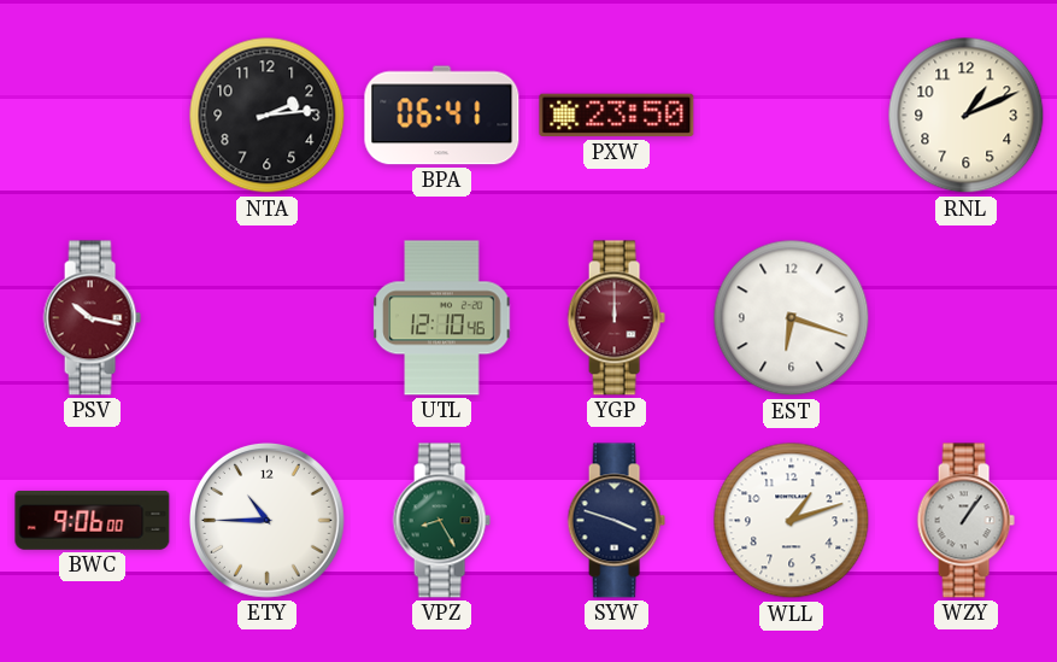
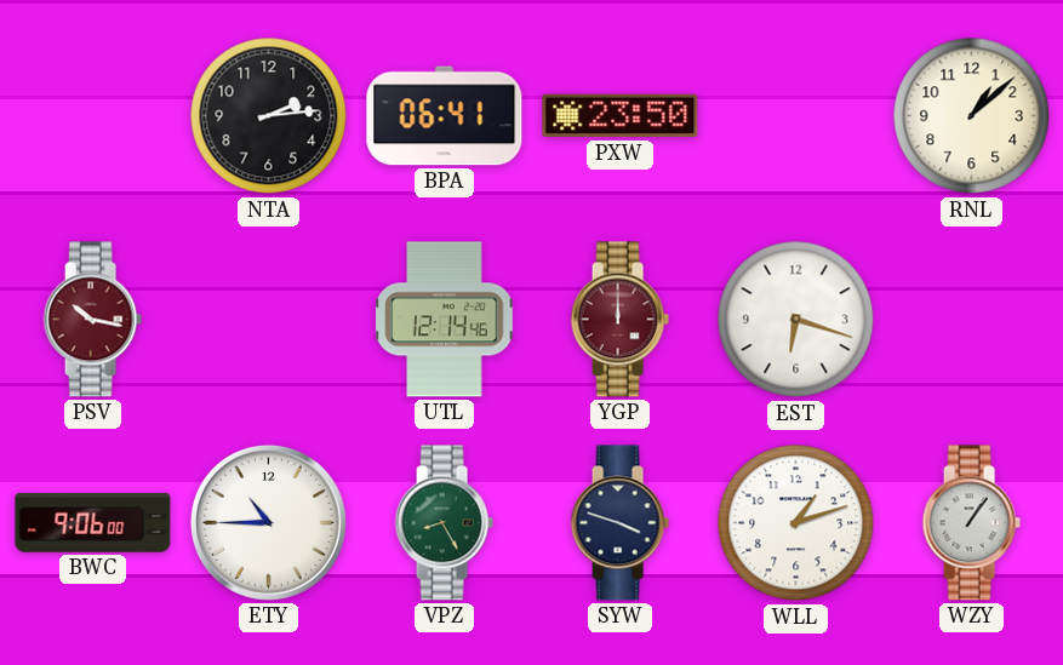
RNL: 1:11 -> 1:08
UTL: 12:10 -> 12:14
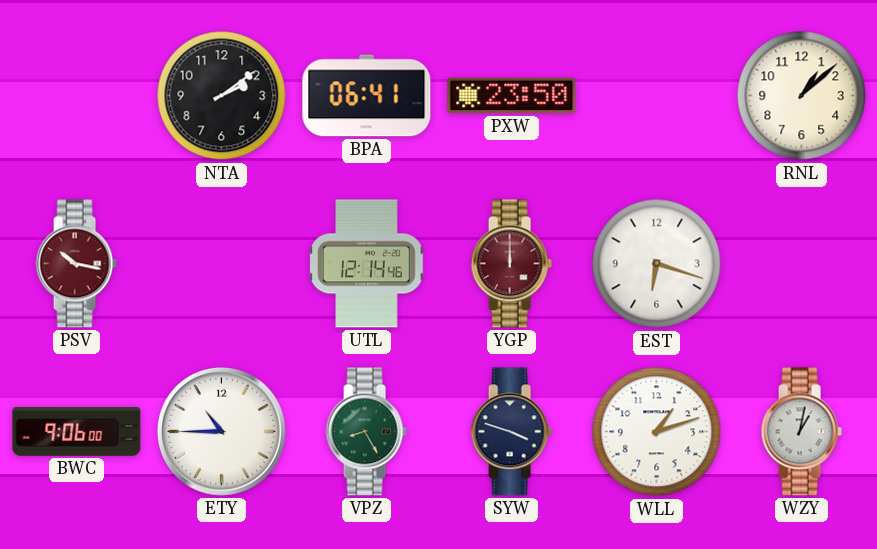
NTA: 2:14 -> 2:09
WZY: 1:06 -> 1:02
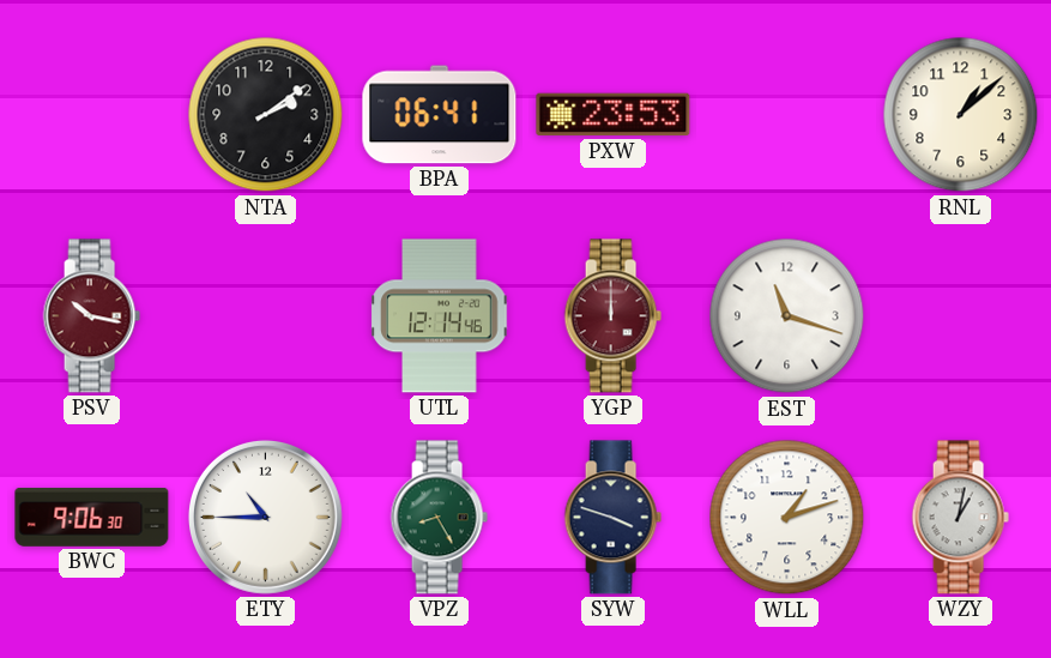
PXW: 23:50 -> 23:53
EST: 6:18 -> 11:18
BWC: 9:06:00 -> 9:06:30
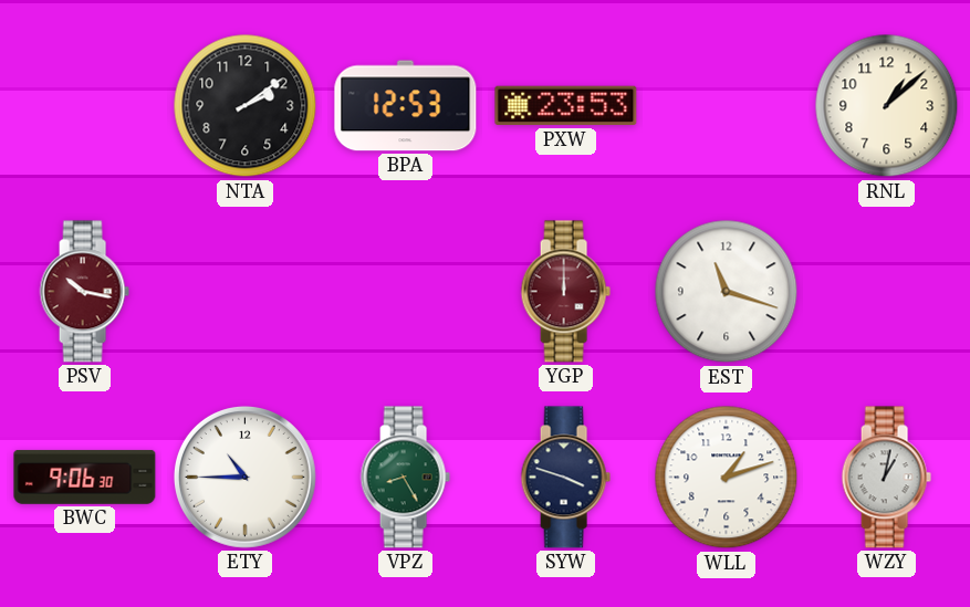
BPA: 06:41 -> 12:53
UTL: 12:14 -> none
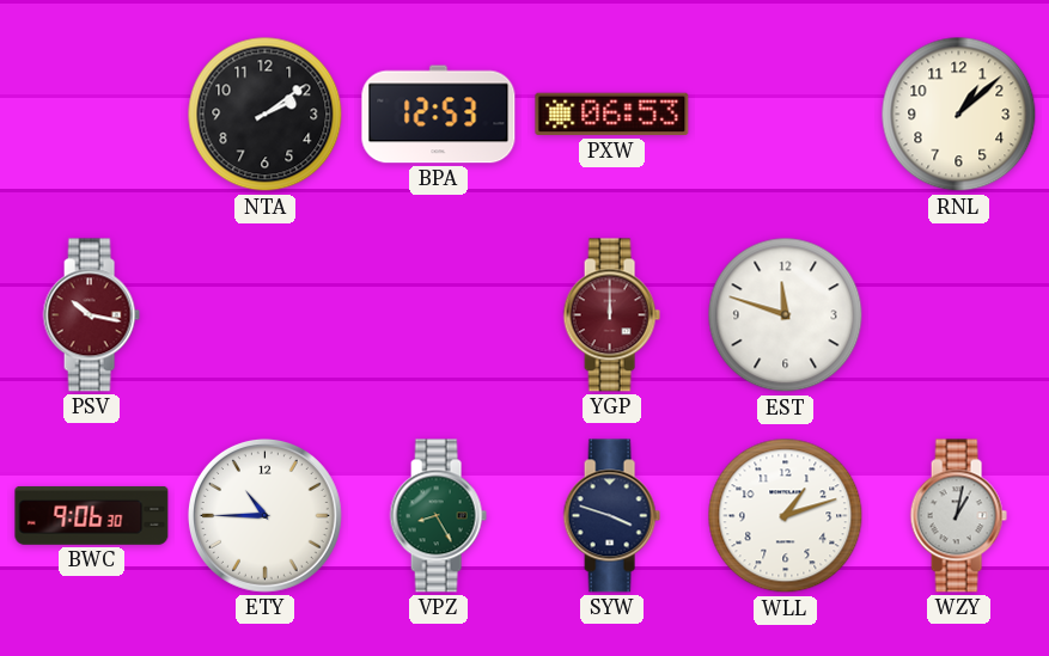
PXW: 23:53 -> 06:53
EST: 11:18 -> 11:48
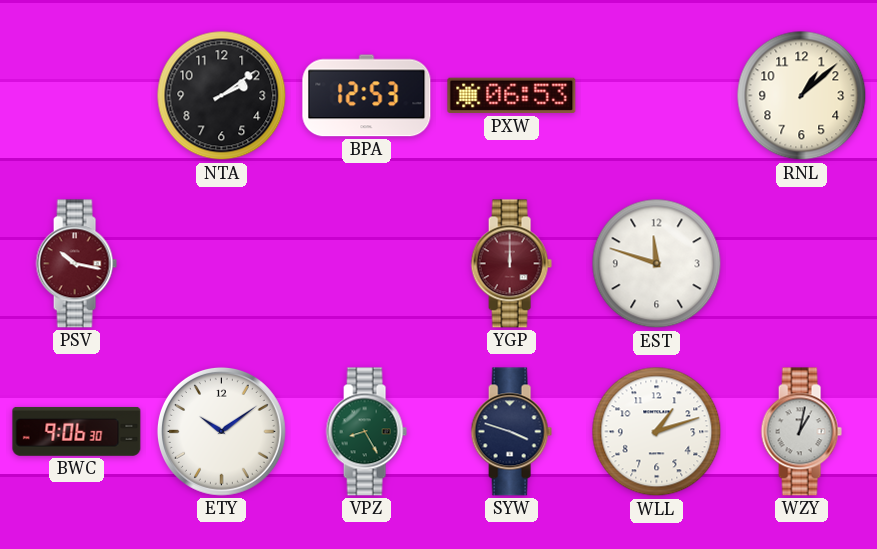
ETY: 10:45 -> 10:09
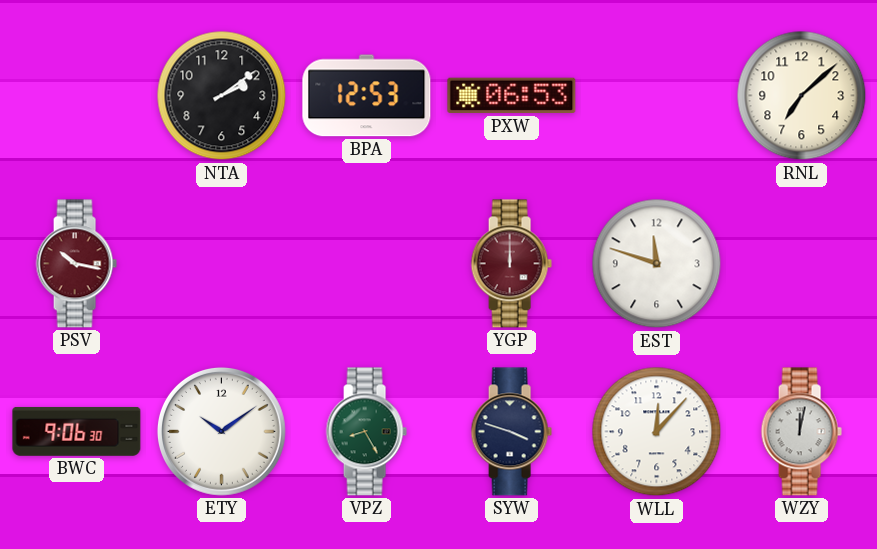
RNL: 1:08 -> 7:08
WLL: 1:12 -> 12:07
WZY: 1:02 -> 12:02
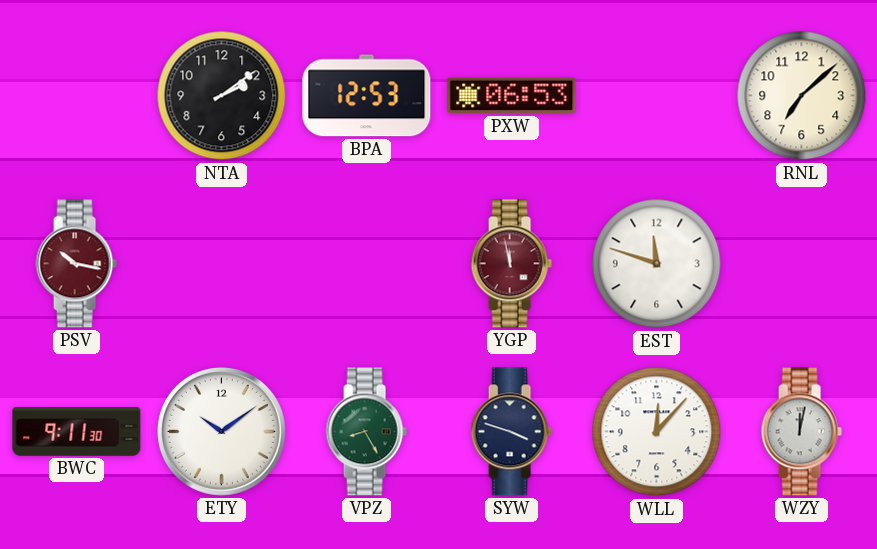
YGP: 12:00 -> 11:58
BWC: 9:06 -> 9:11
